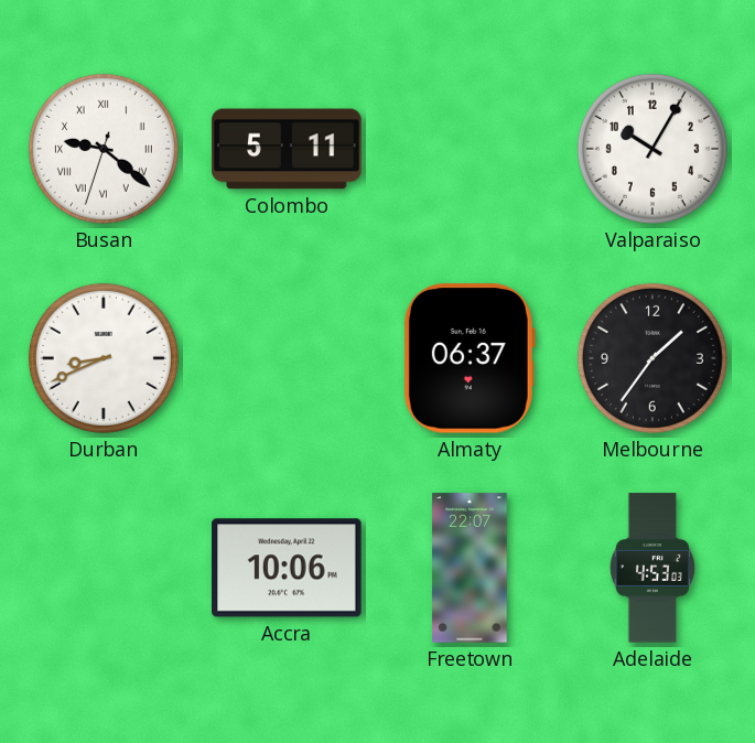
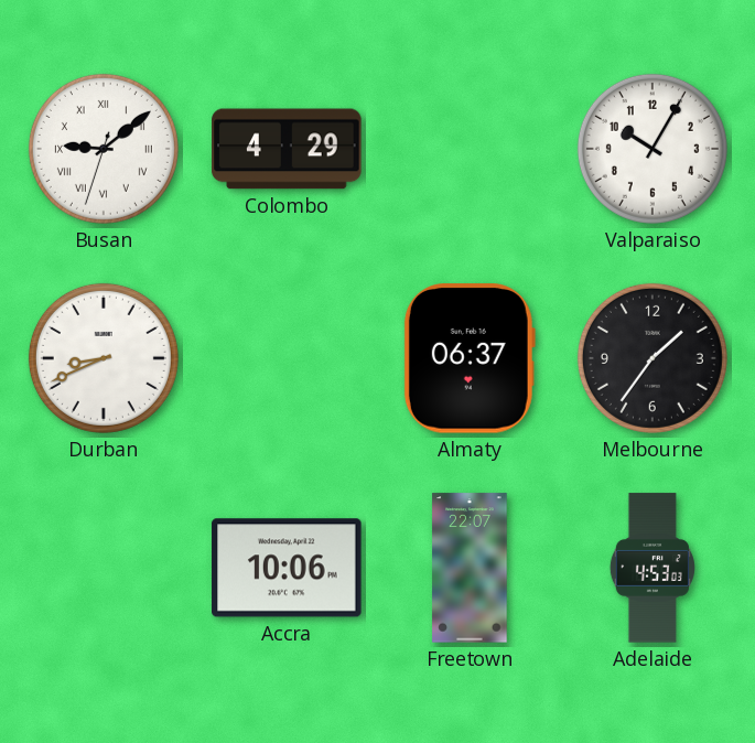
Busan: 9:21 -> 9:08
Colombo: 5:11 -> 4:29
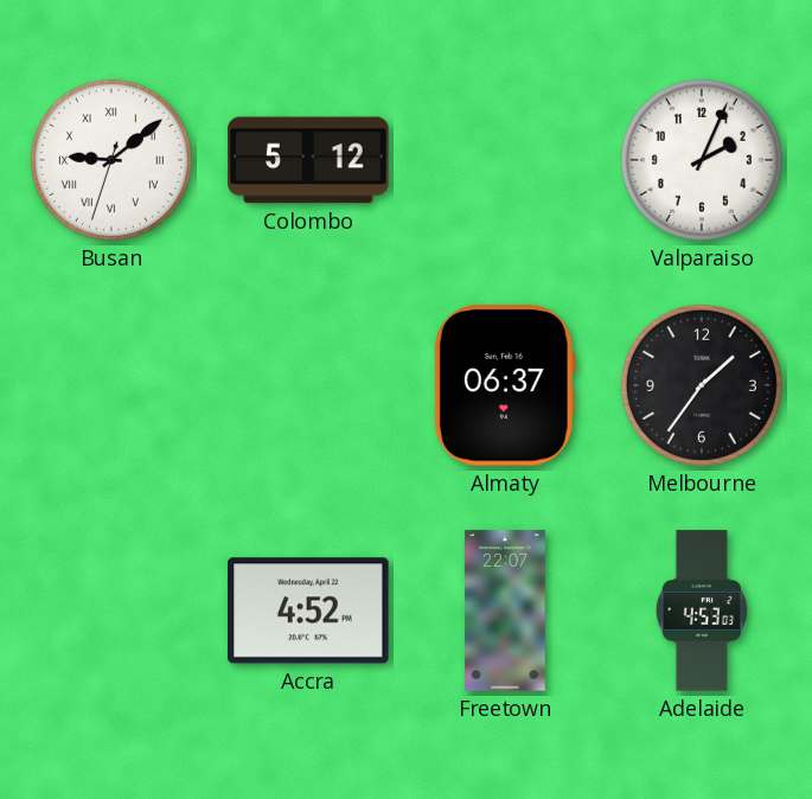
Colombo: 4:29 -> 5:12
Valparaiso: 10:05 -> 2:04
Durban: 8:41 -> none
Accra: 10:06 -> 4:52
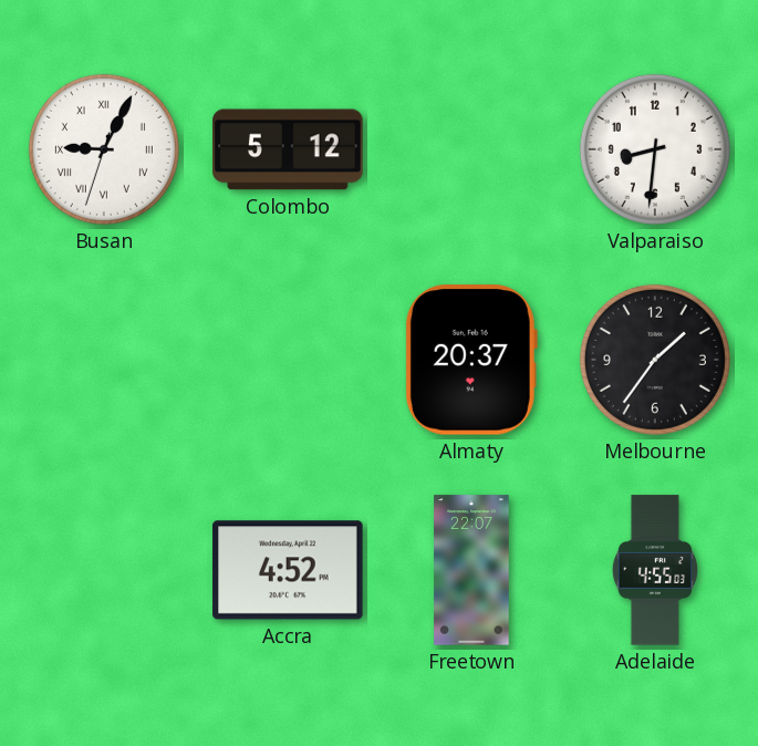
Busan: 9:08 -> 9:04
Valparaiso: 2:04 -> 8:31
Almaty: 06:37 -> 20:37
Adelaide: 4:53 -> 4:55
